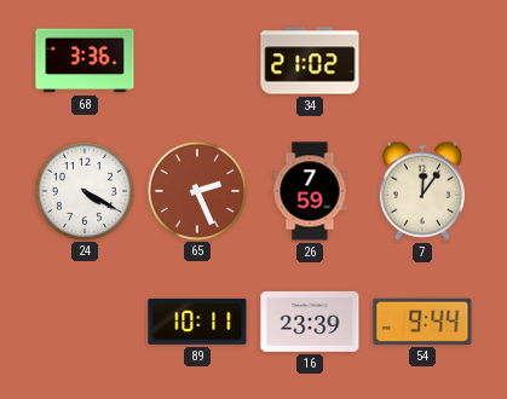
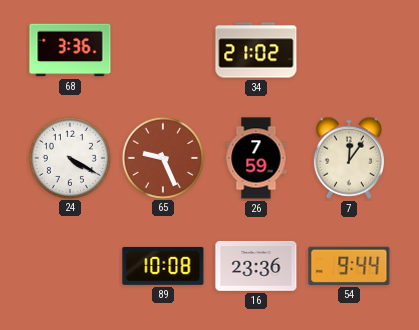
65: 2:26 -> 9:26
89: 10:11 -> 10:08
16: 23:39 -> 23:36
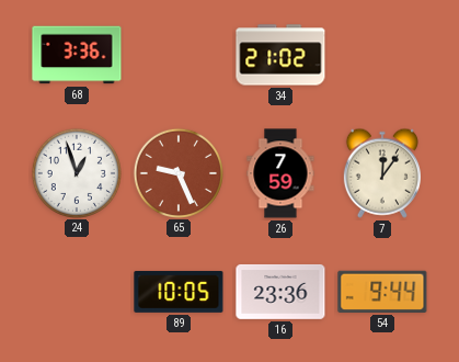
24: 4:20 -> 12:57
89: 10:08 -> 10:05
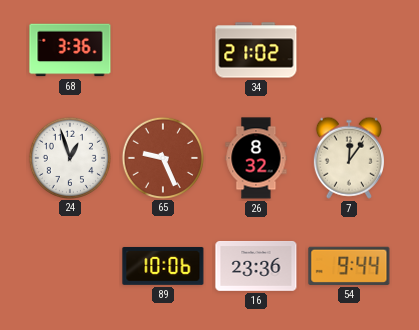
26: 7:59 -> 8:32
89: 10:05 -> 10:06
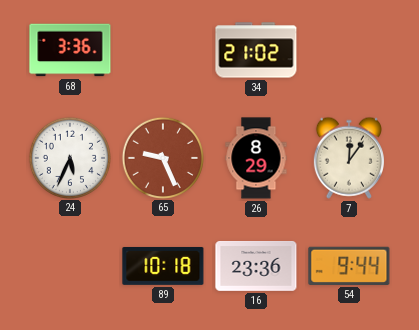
24: 12:57 -> 5:34
26: 8:32 -> 8:29
89: 10:06 -> 10:18
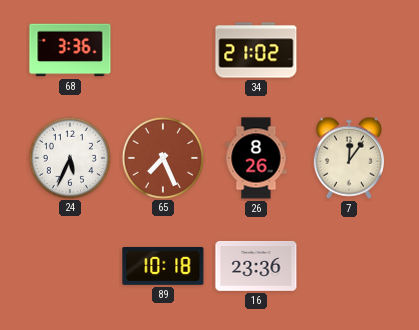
65: 9:26 -> 7:26
26: 8:29 -> 8:26
54: 9:44 -> none
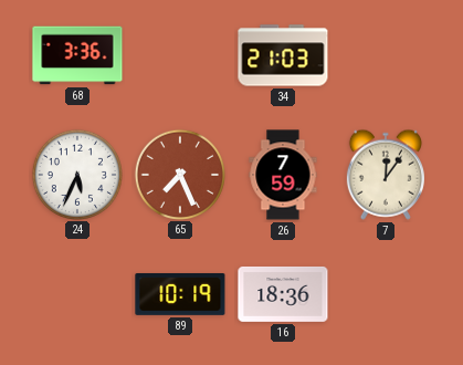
34: 21:02 -> 21:03
26: 8:26 -> 7:59
89: 10:18 -> 10:19
16: 23:36 -> 18:36
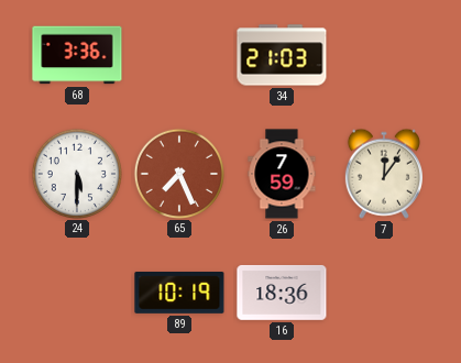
24: 5:34 -> 5:30
